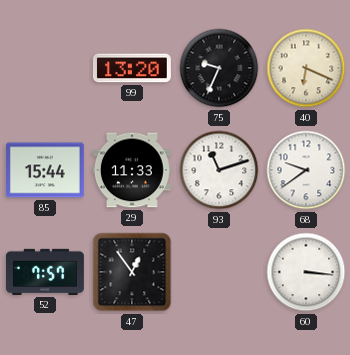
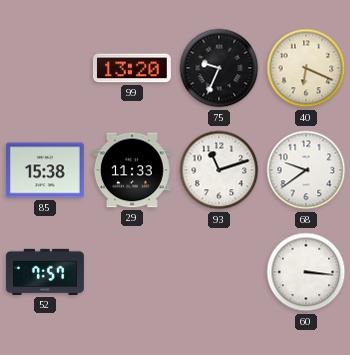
85: 15:44 -> 15:38
47: 12:54 -> none
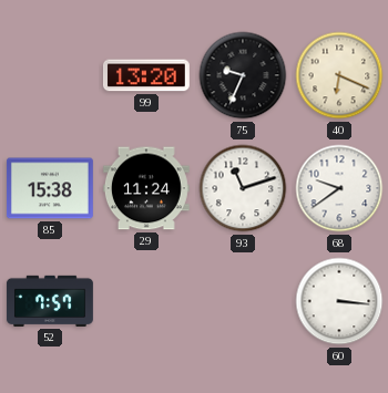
29: 11:33 -> 11:24
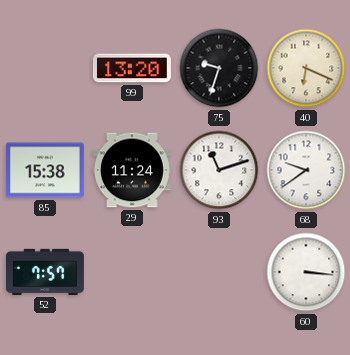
75: 9:34 -> 9:33
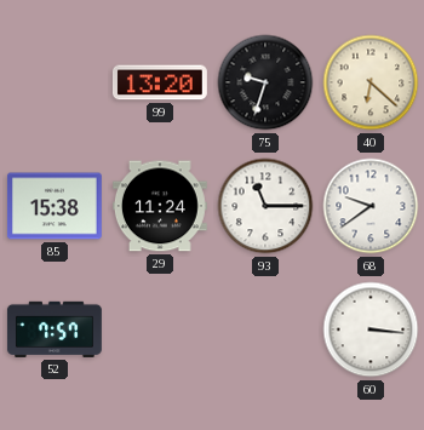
40: 6:19 -> 6:22
93: 11:12 -> 11:15
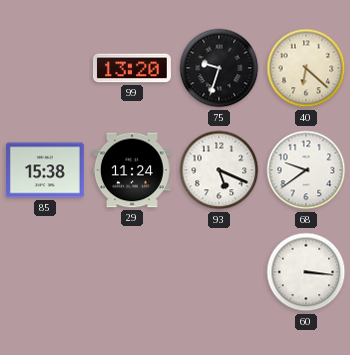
93: 11:15 -> 5:19
52: 7:57 -> none
